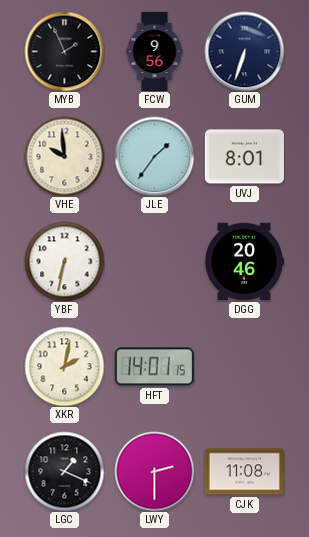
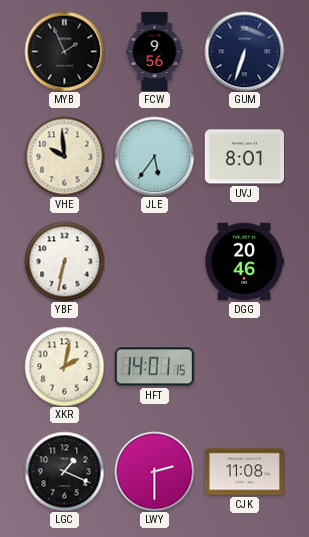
JLE: 1:36 -> 5:36
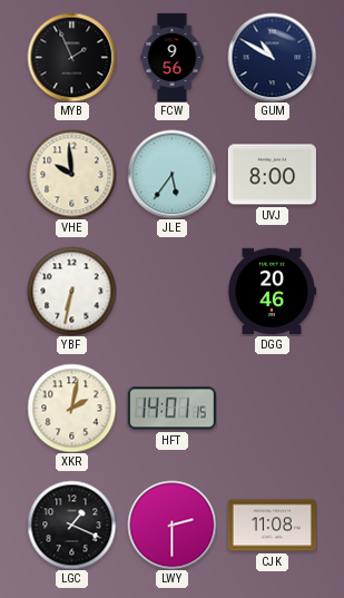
GUM: 6:33 -> 10:50
UVJ: 8:01 -> 8:00
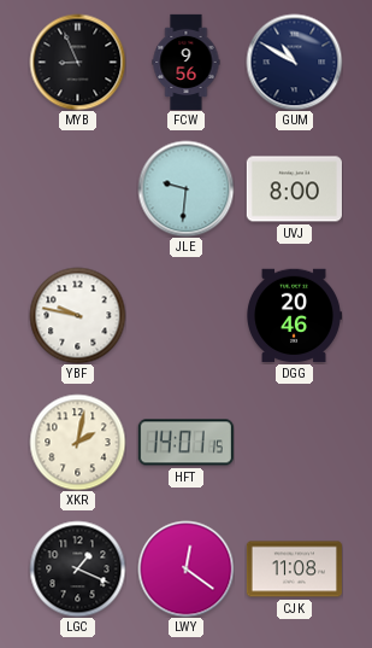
MYB: 1:56 -> 8:56
VHE: 9:59 -> none
JLE: 5:36 -> 9:31
YBF: 6:32 -> 9:47
LWY: 2:30 -> 12:21
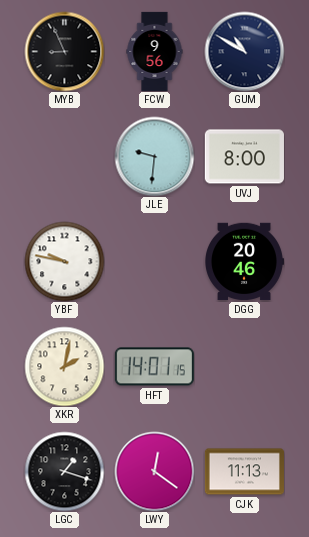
LGC: 1:19 -> 1:18
CJK: 11:08 -> 11:13
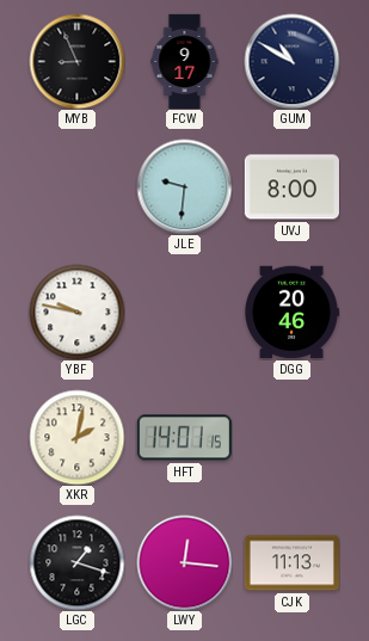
FCW: 9:56 -> 9:17
LWY: 12:21 -> 12:16
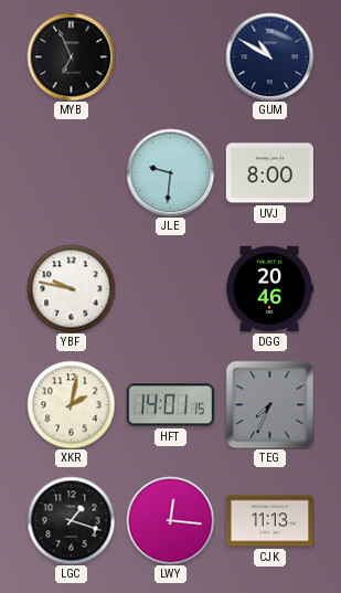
MYB: 8:56 -> 6:56
FCW: 9:17 -> none
TEG: none -> 7:34
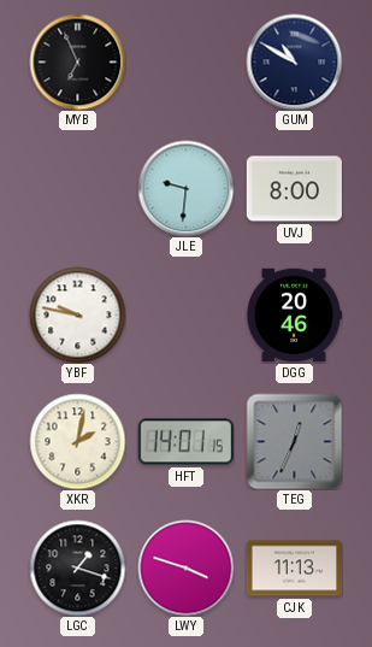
TEG: 7:34 -> 12:34
LWY: 12:16 -> 3:48
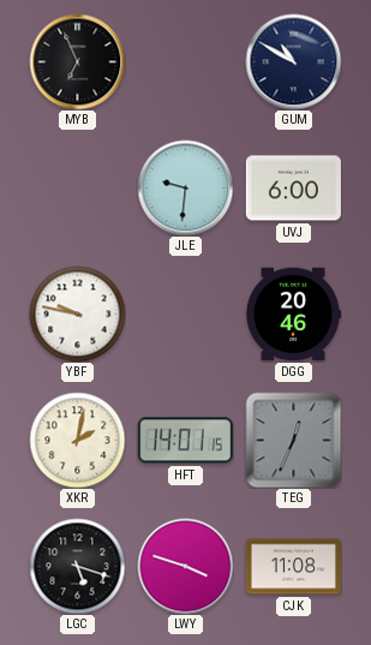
UVJ: 8:00 -> 6:00
LGC: 1:18 -> 5:18
CJK: 11:13 -> 11:08
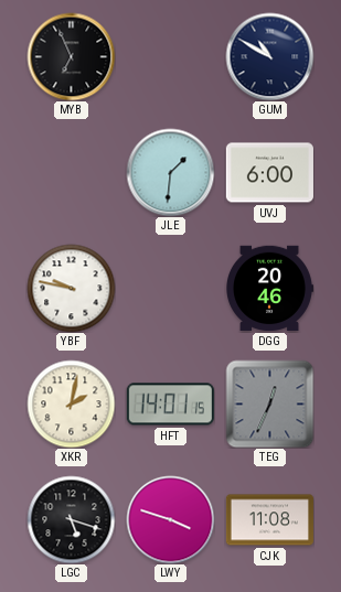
JLE: 9:31 -> 1:31
